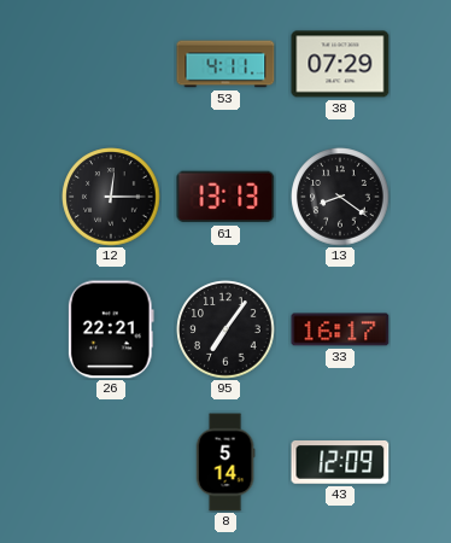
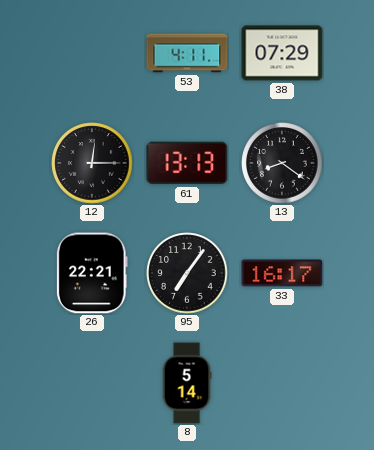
43: 12:09 -> none
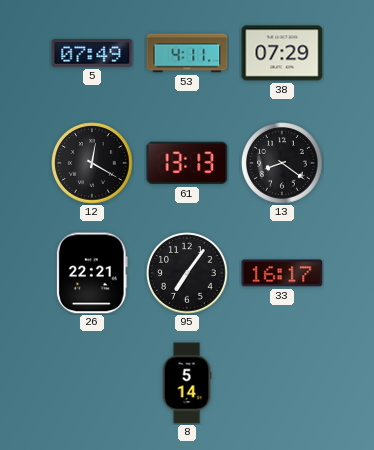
5: none -> 07:49
12: 12:15 -> 12:20
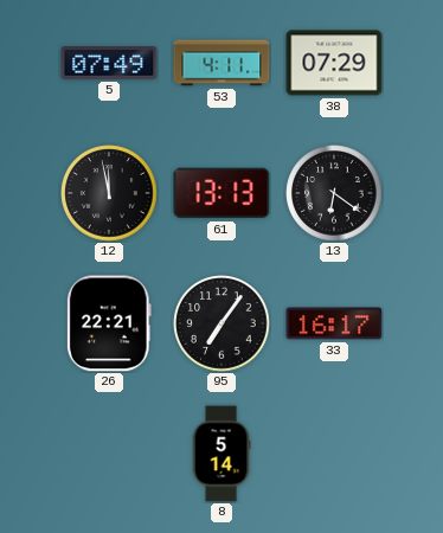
12: 12:20 -> 11:58
13: 8:21 -> 6:21
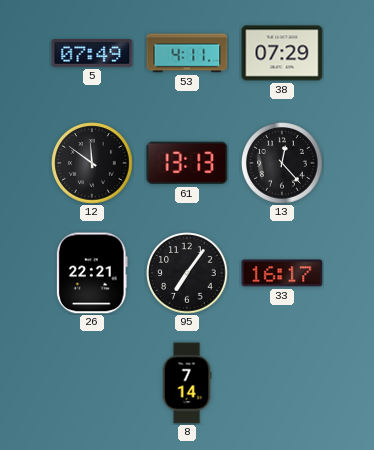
12: 11:58 -> 11:51
13: 6:21 -> 12:23
8: 5:14 -> 7:14
